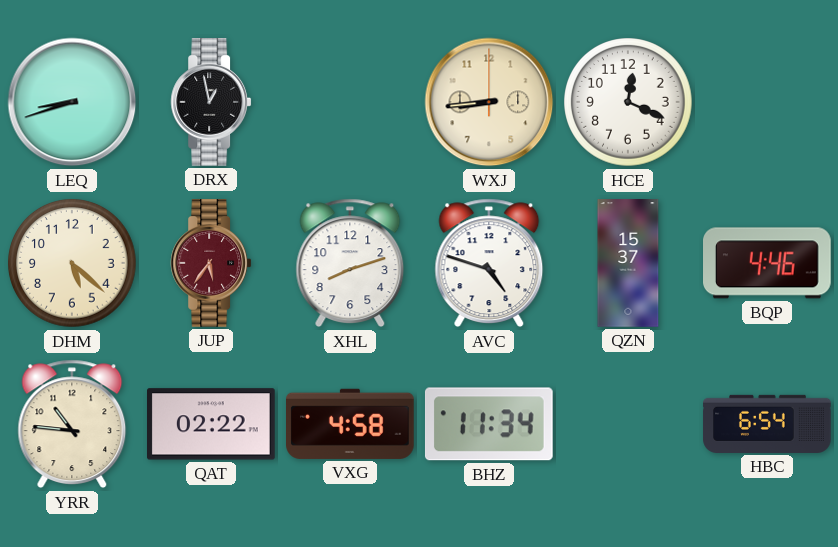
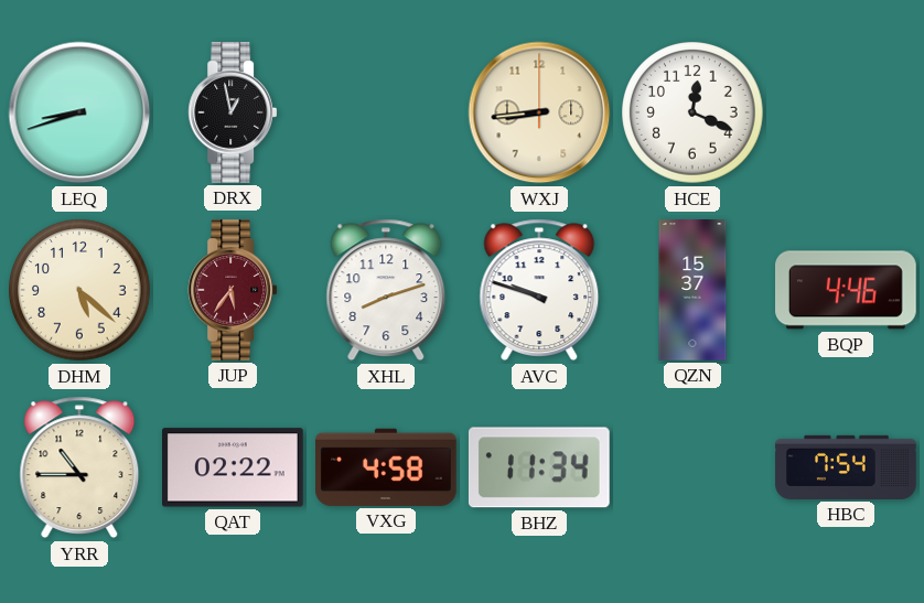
AVC: 4:48 -> 9:48
YRR: 10:46 -> 10:45
HBC: 6:54 -> 7:54
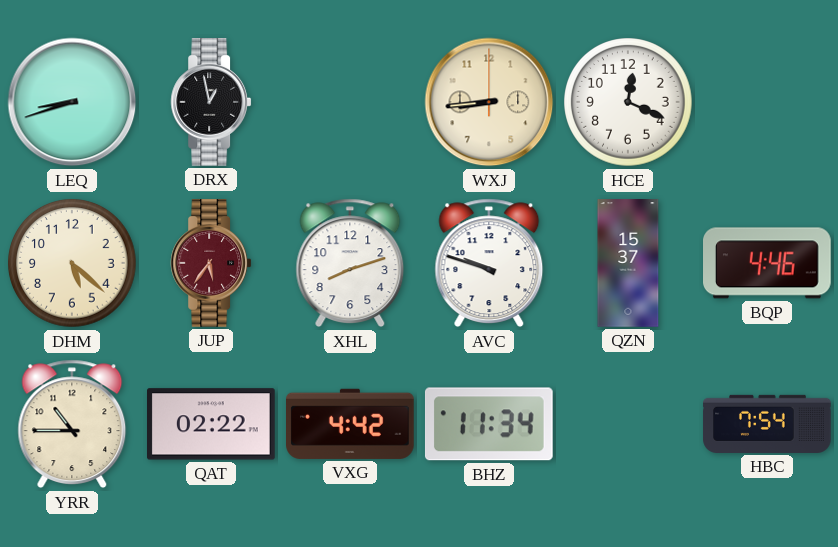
VXG: 4:58 -> 4:42
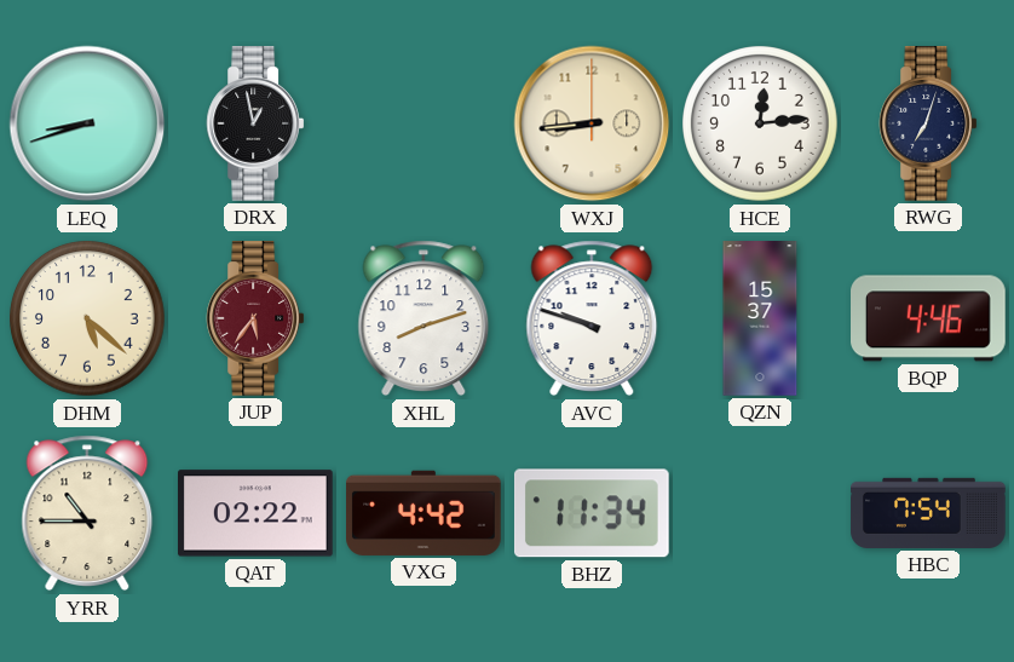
HCE: 12:19 -> 12:14
RWG: none -> 7:03
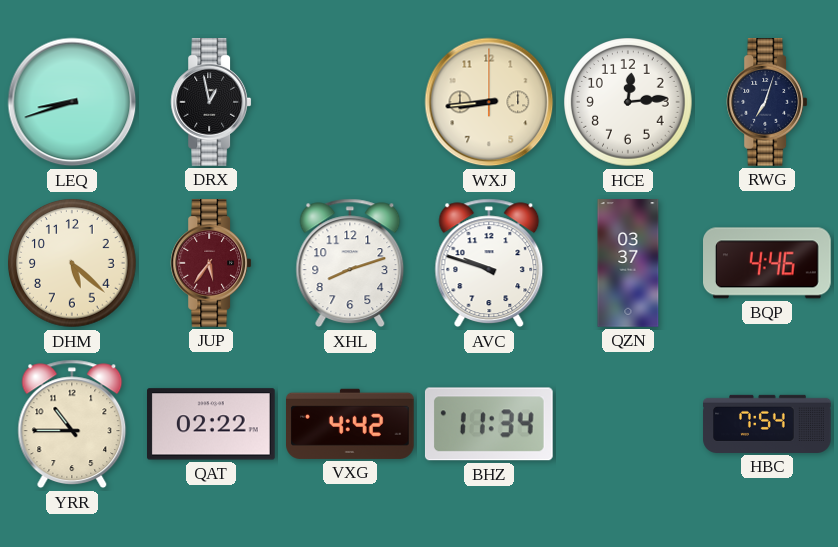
QZN: 15:37 -> 03:37
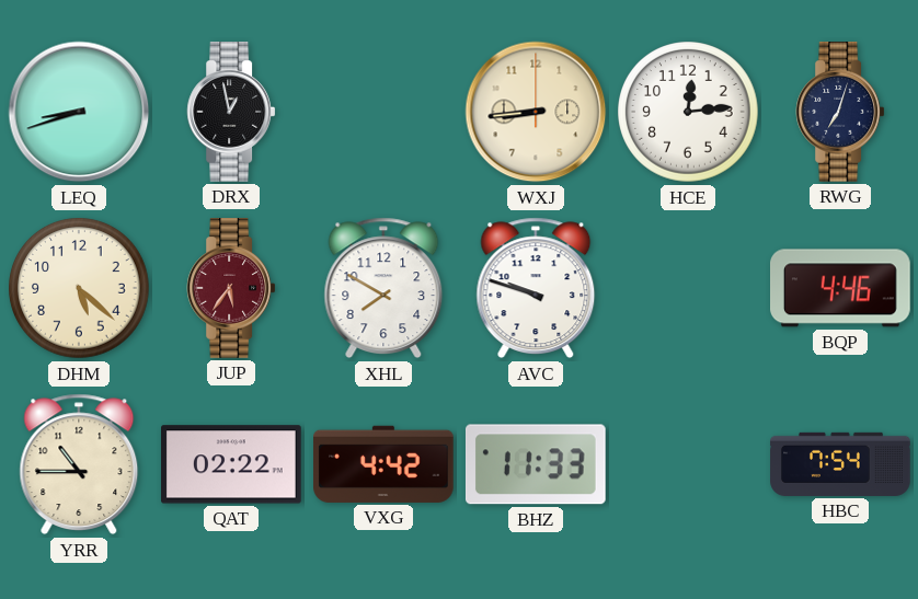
XHL: 8:12 -> 7:50
QZN: 03:37 -> none
BHZ: 11:34 -> 11:33
